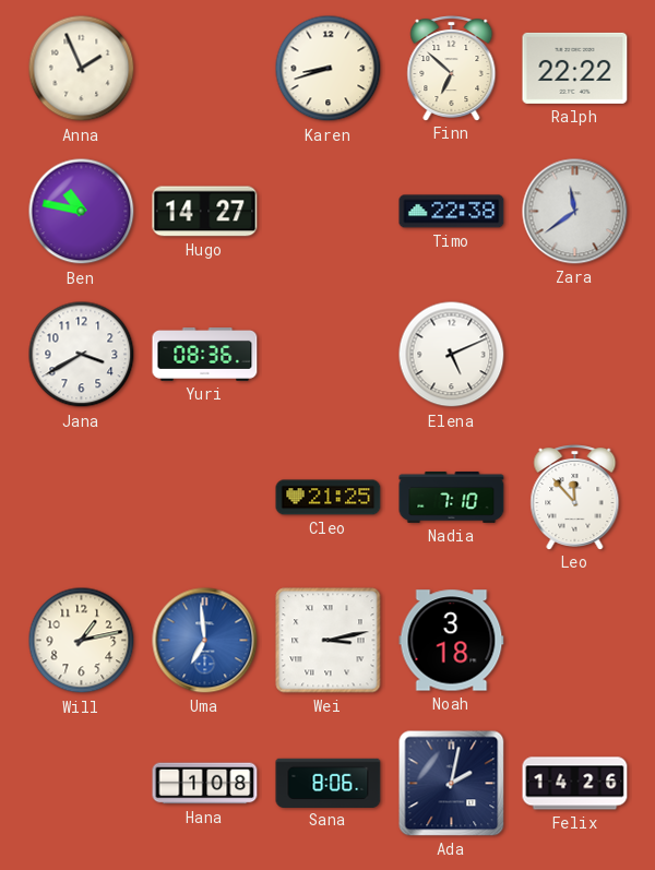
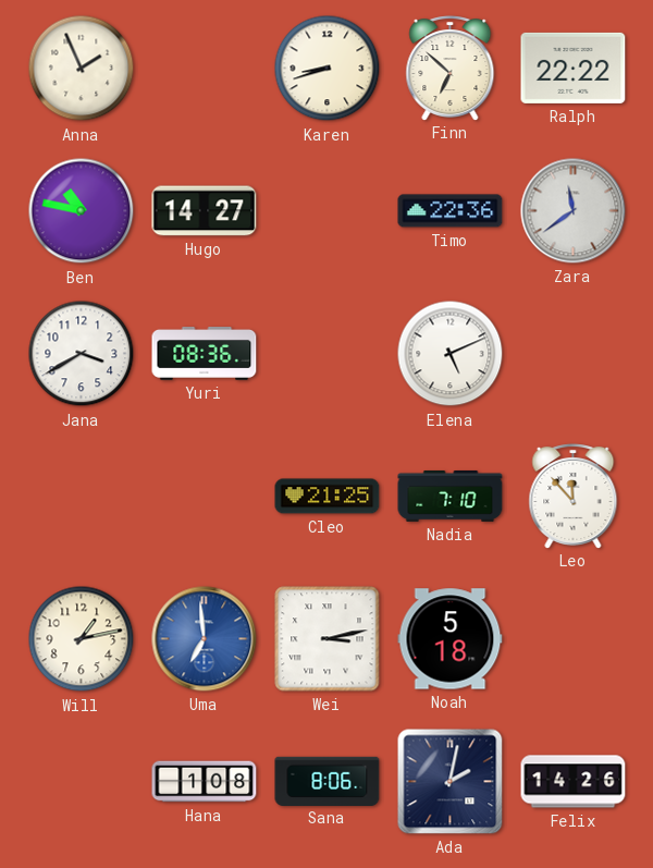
Timo: 22:38 -> 22:36
Noah: 3:18 -> 5:18
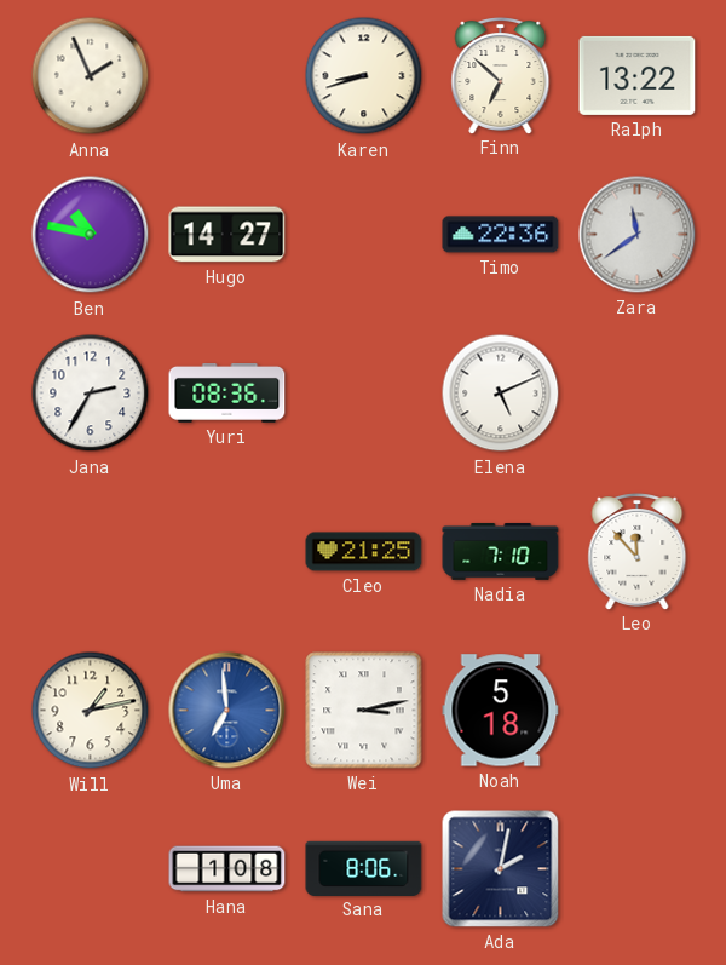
Ralph: 22:22 -> 13:22
Jana: 3:40 -> 2:35
Felix: 14:26 -> none
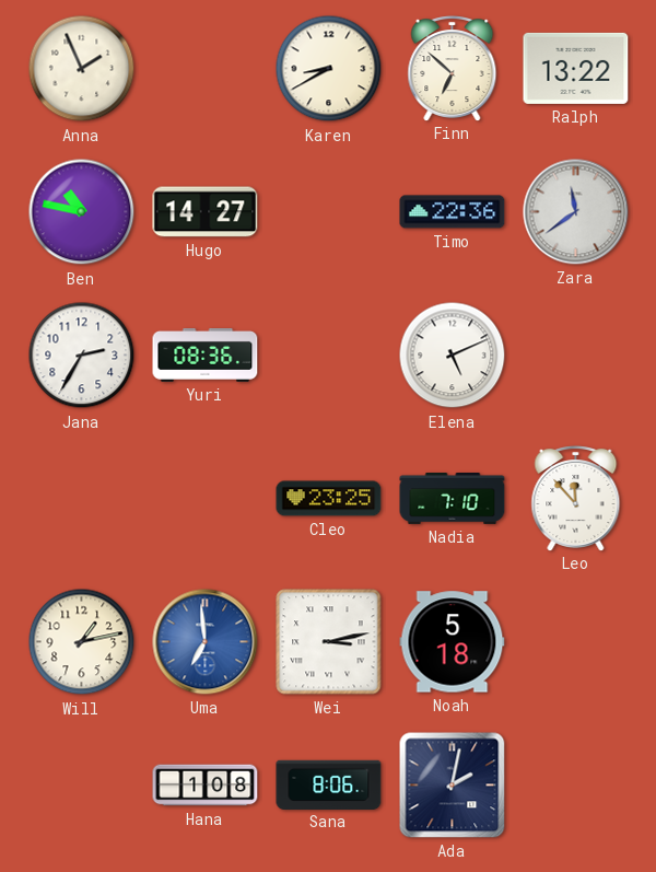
Karen: 8:42 -> 8:40
Cleo: 21:25 -> 23:25
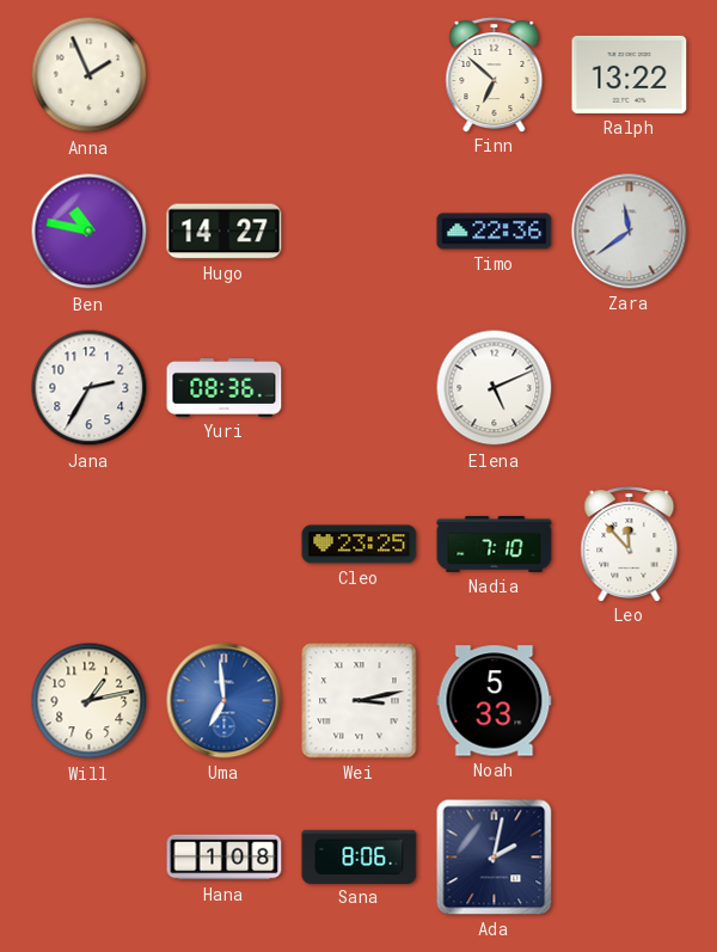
Karen: 8:40 -> none
Noah: 5:18 -> 5:33
